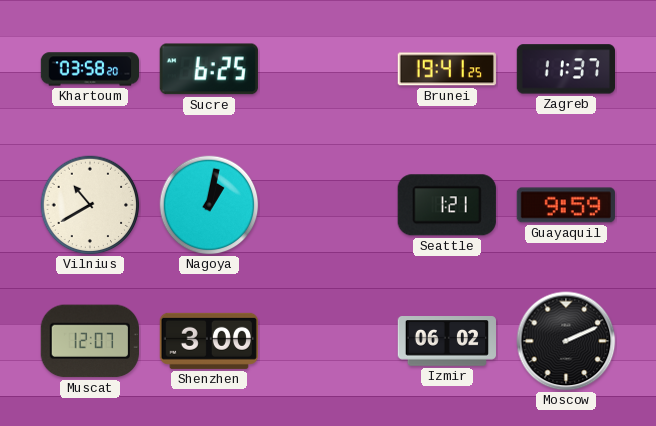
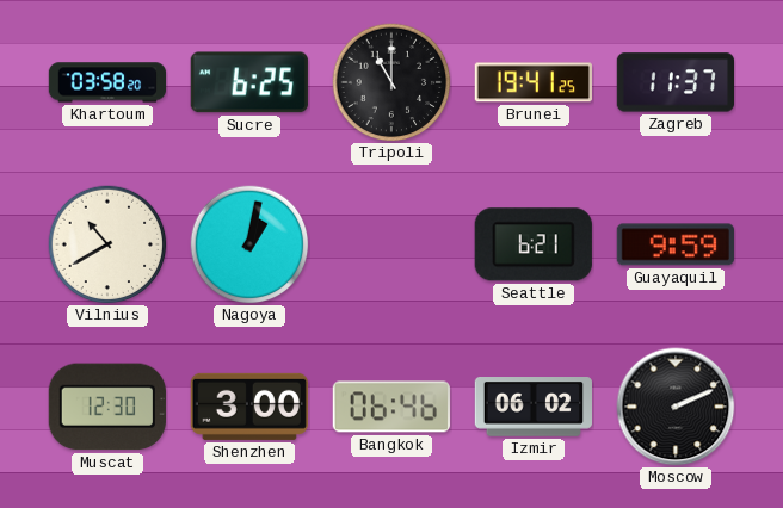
Tripoli: none -> 11:00
Seattle: 1:21 -> 6:21
Muscat: 12:07 -> 12:30
Bangkok: none -> 06:46
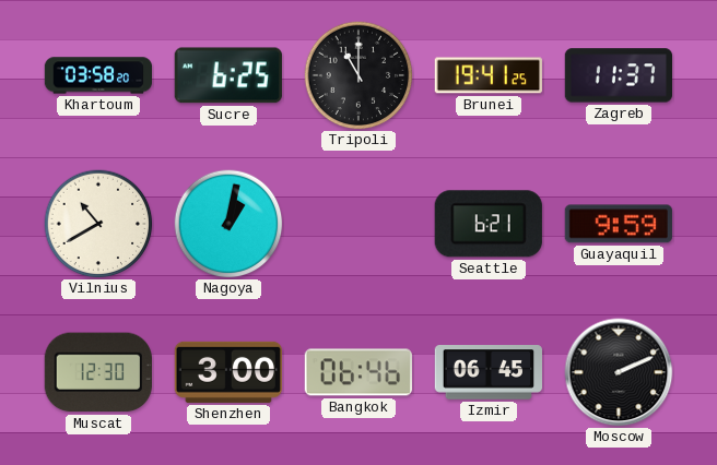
Izmir: 06:02 -> 06:45
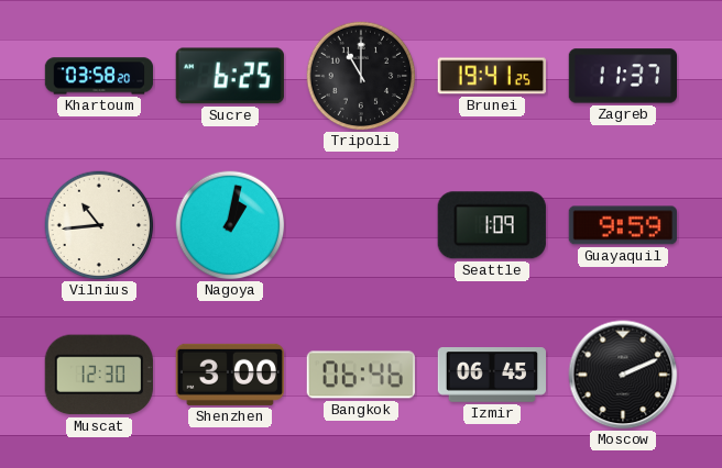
Vilnius: 10:40 -> 10:44
Seattle: 6:21 -> 1:09
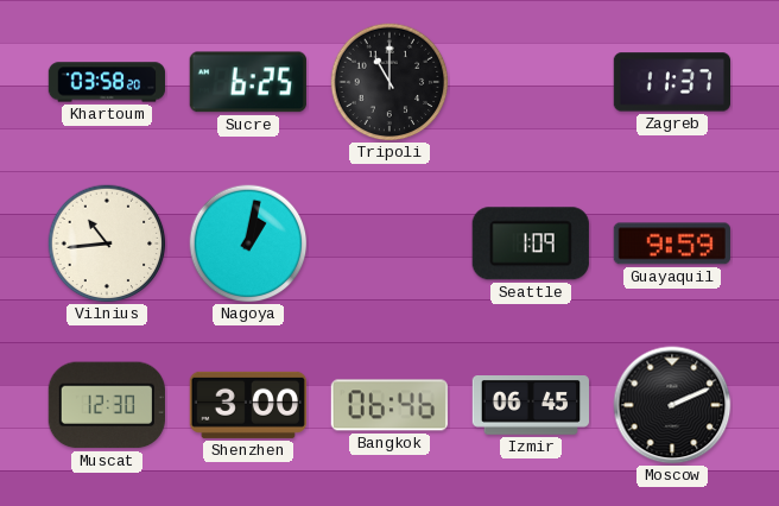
Brunei: 19:41 -> none
